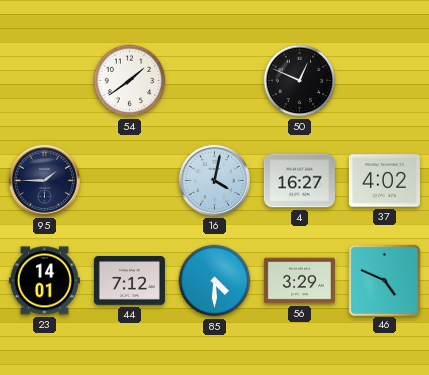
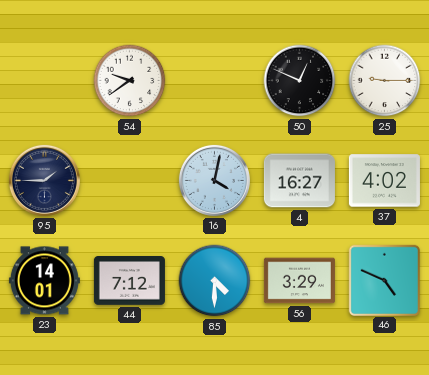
54: 1:39 -> 9:39
25: none -> 9:15
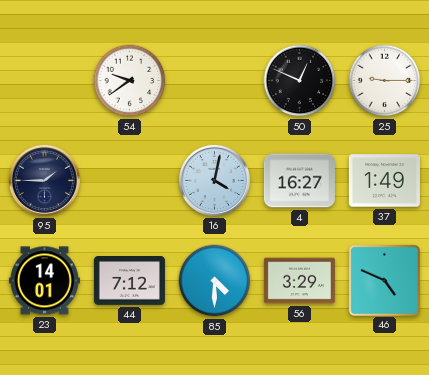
37: 4:02 -> 1:49
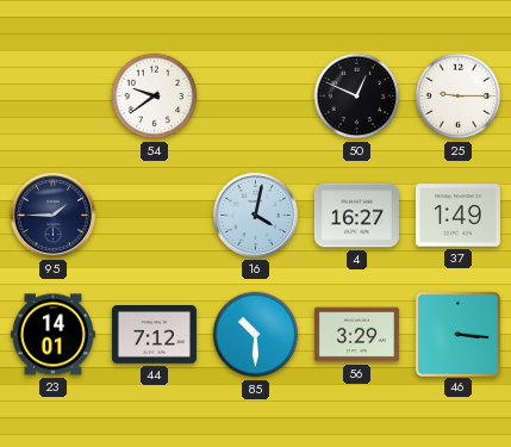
85: 4:30 -> 10:30
46: 4:49 -> 3:16
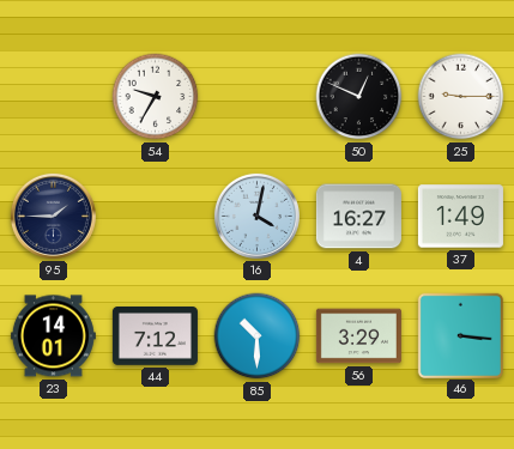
54: 9:39 -> 9:35
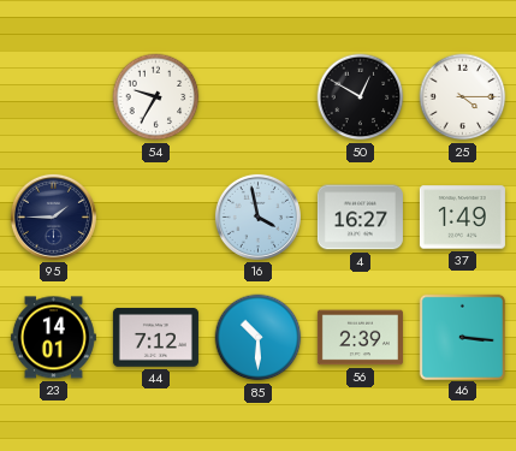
50: 12:49 -> 12:50
25: 9:15 -> 4:15
16: 4:02 -> 3:58
56: 3:29 -> 2:39
